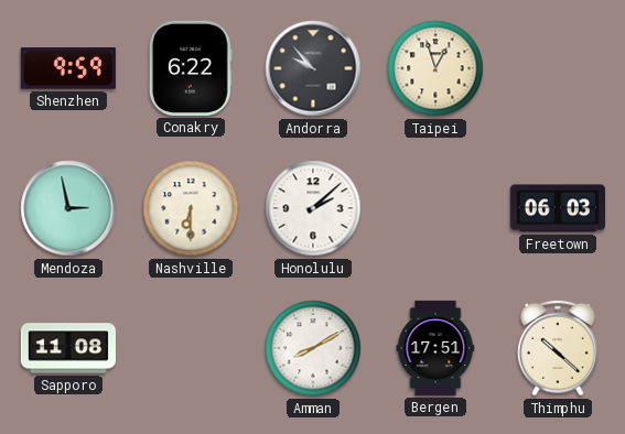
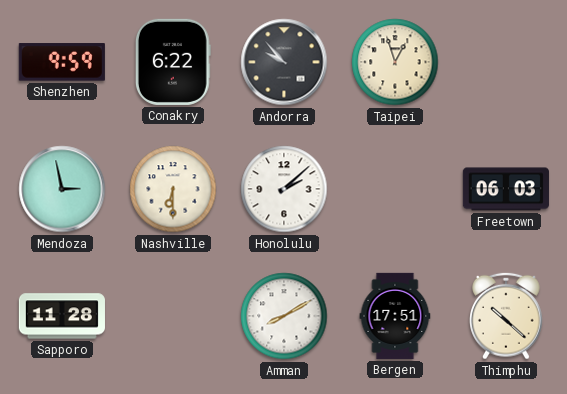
Sapporo: 11:08 -> 11:28
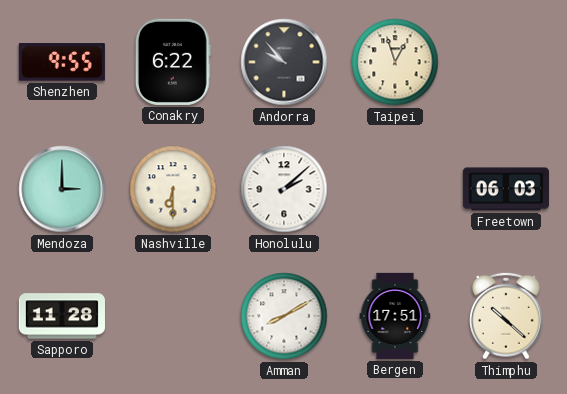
Shenzhen: 9:59 -> 9:55
Mendoza: 2:58 -> 3:00
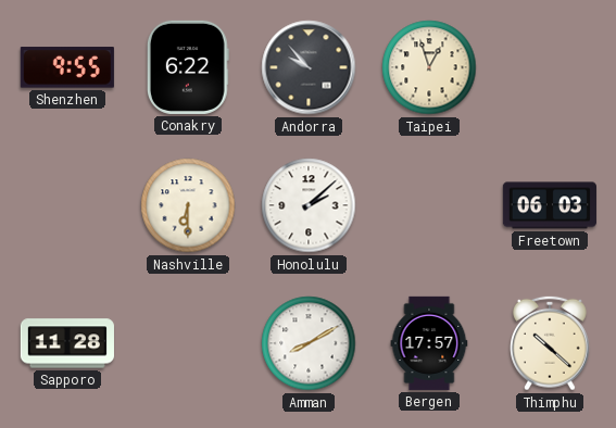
Mendoza: 3:00 -> none
Bergen: 17:51 -> 17:57
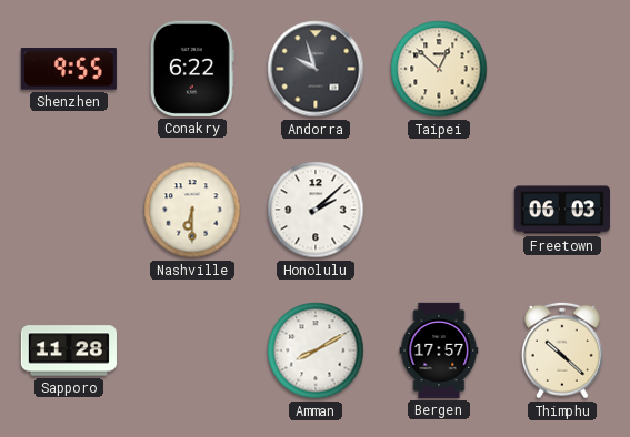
Andorra: 9:53 -> 9:57
Taipei: 12:57 -> 12:52
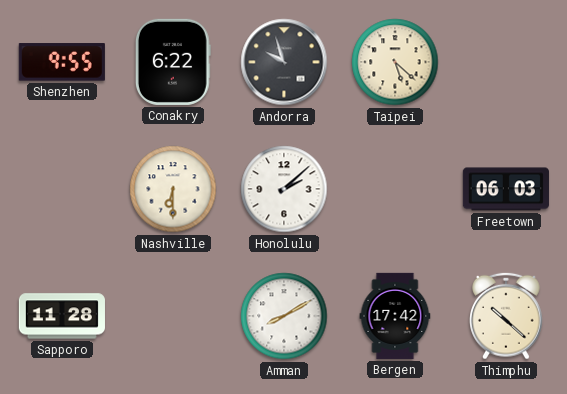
Taipei: 12:52 -> 5:22
Bergen: 17:57 -> 17:42
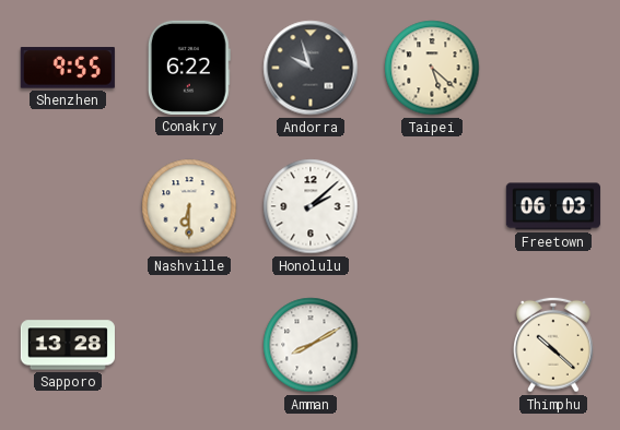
Sapporo: 11:28 -> 13:28
Bergen: 17:42 -> none
